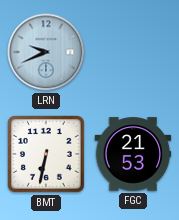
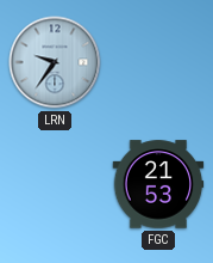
LRN: 9:41 -> 9:36
BMT: 6:32 -> none
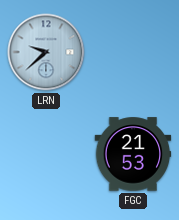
LRN: 9:36 -> 9:38
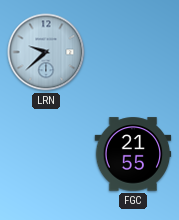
FGC: 21:53 -> 21:55
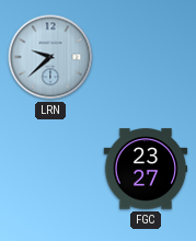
FGC: 21:55 -> 23:27
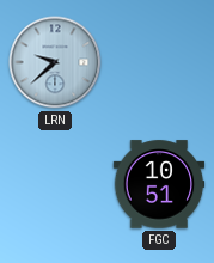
FGC: 23:27 -> 10:51
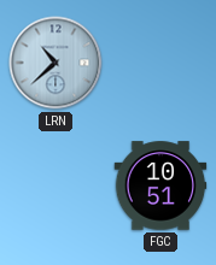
LRN: 9:38 -> 10:38
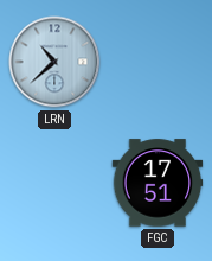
FGC: 10:51 -> 17:51
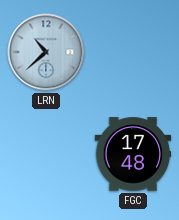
FGC: 17:51 -> 17:48
